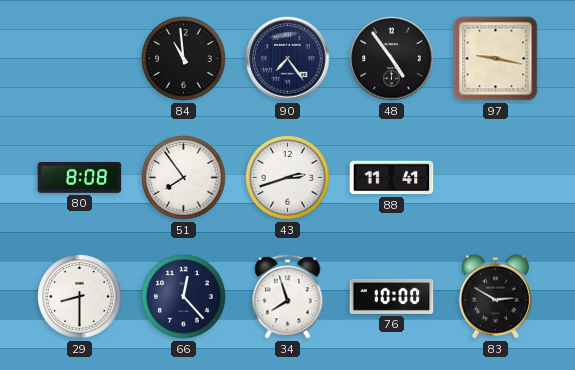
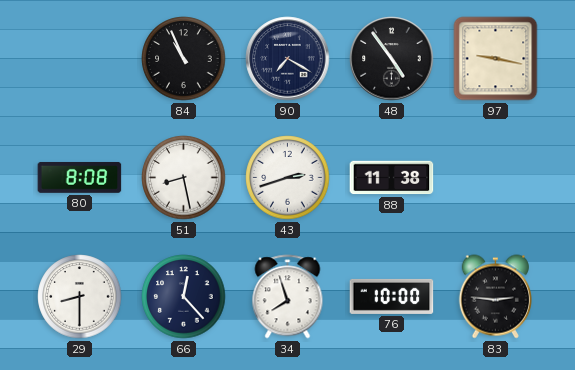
84: 10:59 -> 10:56
90: 7:24 -> 7:20
51: 7:54 -> 8:28
88: 11:41 -> 11:38
83: 2:50 -> 2:46
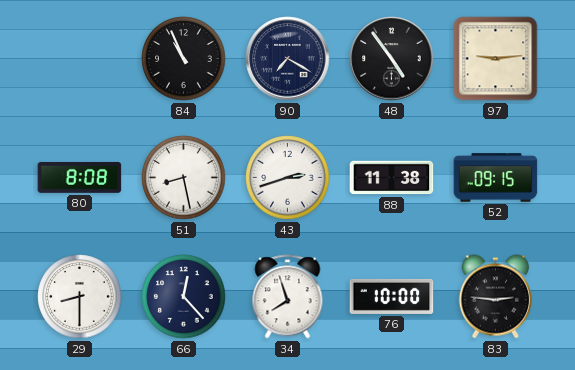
97: 9:17 -> 9:14
52: none -> 09:15
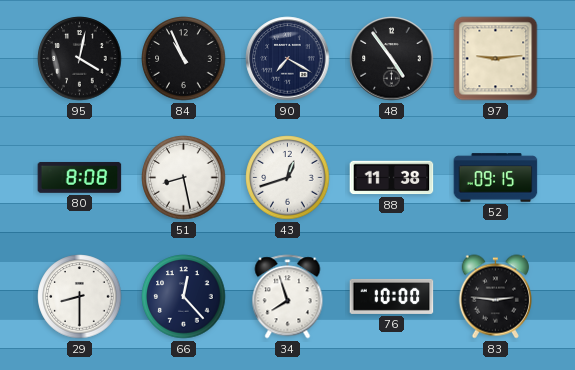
95: none -> 4:02
43: 2:42 -> 12:42
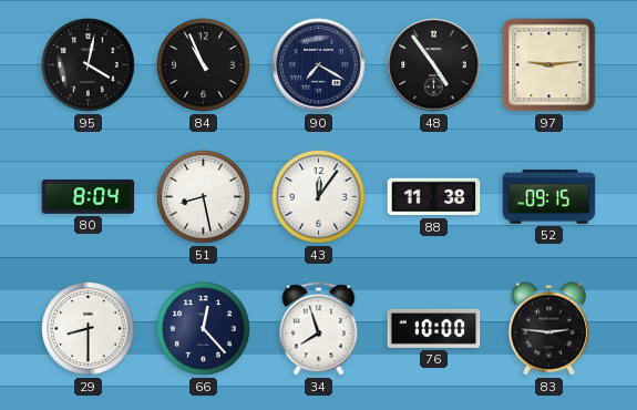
80: 8:08 -> 8:04
43: 12:42 -> 12:06
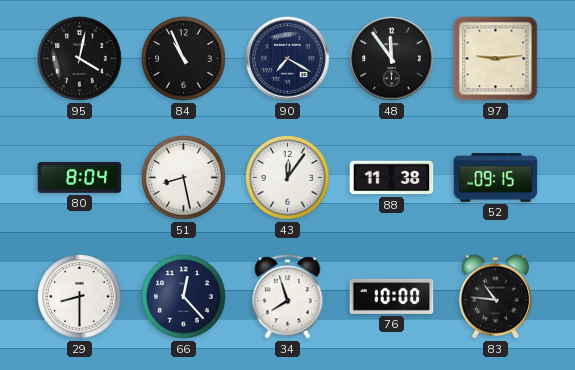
48: 4:54 -> 11:54
83: 2:46 -> 10:46
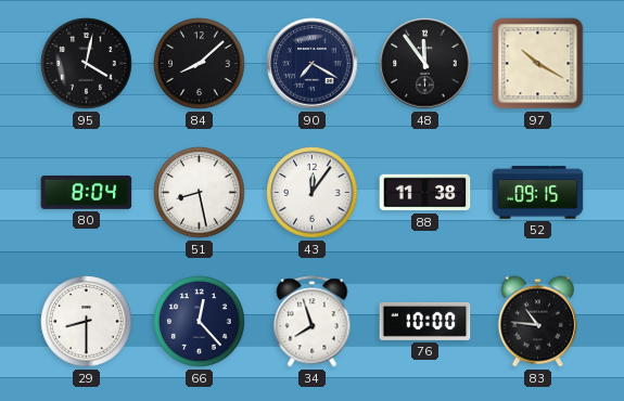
84: 10:56 -> 8:08
97: 9:14 -> 10:20
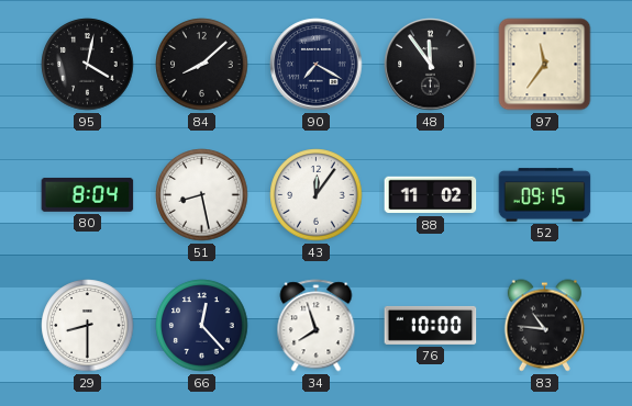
97: 10:20 -> 11:36
88: 11:38 -> 11:02
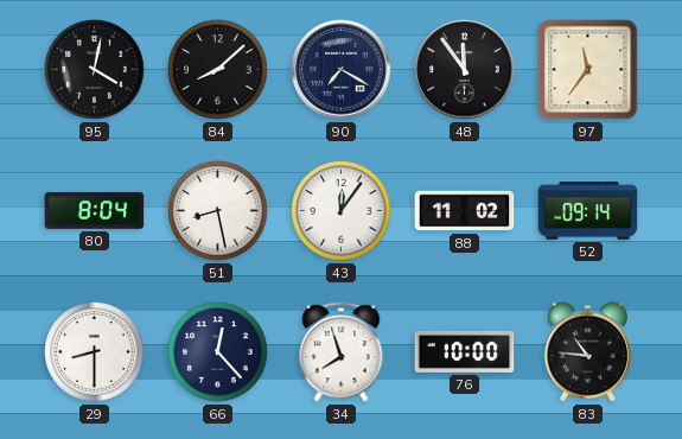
52: 09:15 -> 09:14
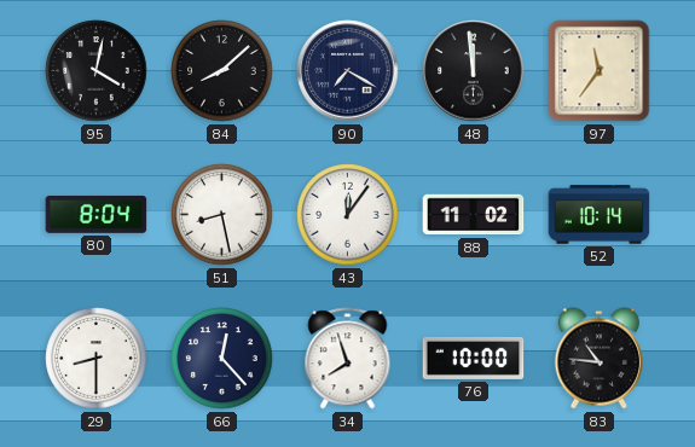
48: 11:54 -> 11:59
52: 09:14 -> 10:14
